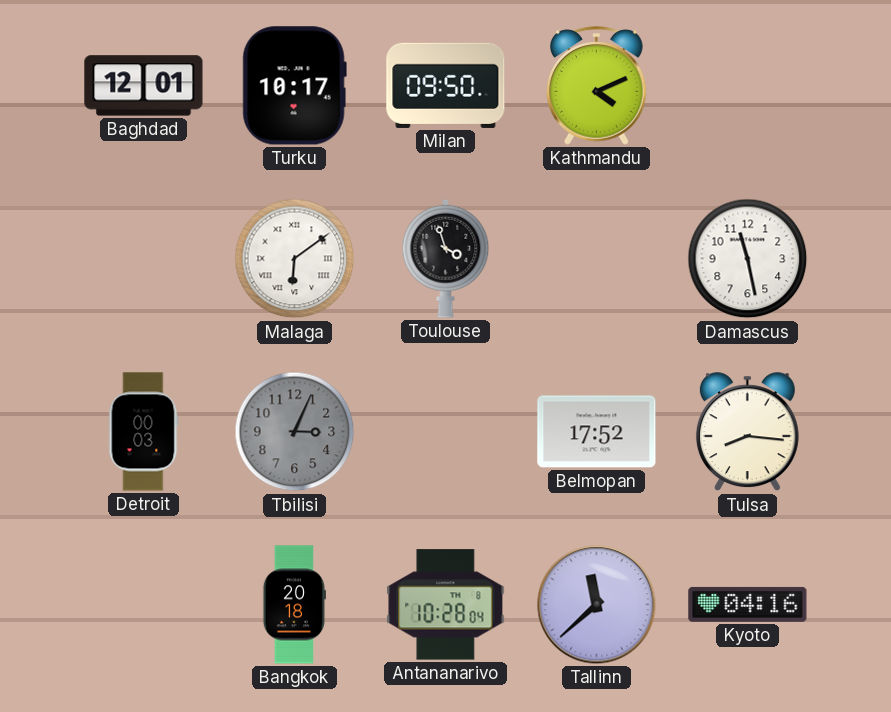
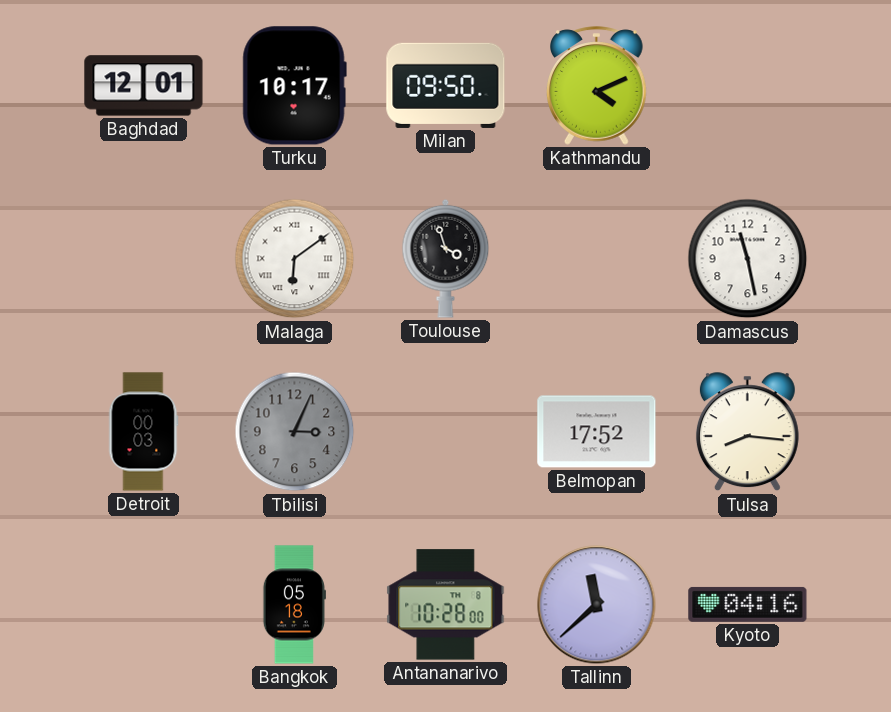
Bangkok: 20:18 -> 05:18
Antananarivo: 10:28:04 -> 10:28:00
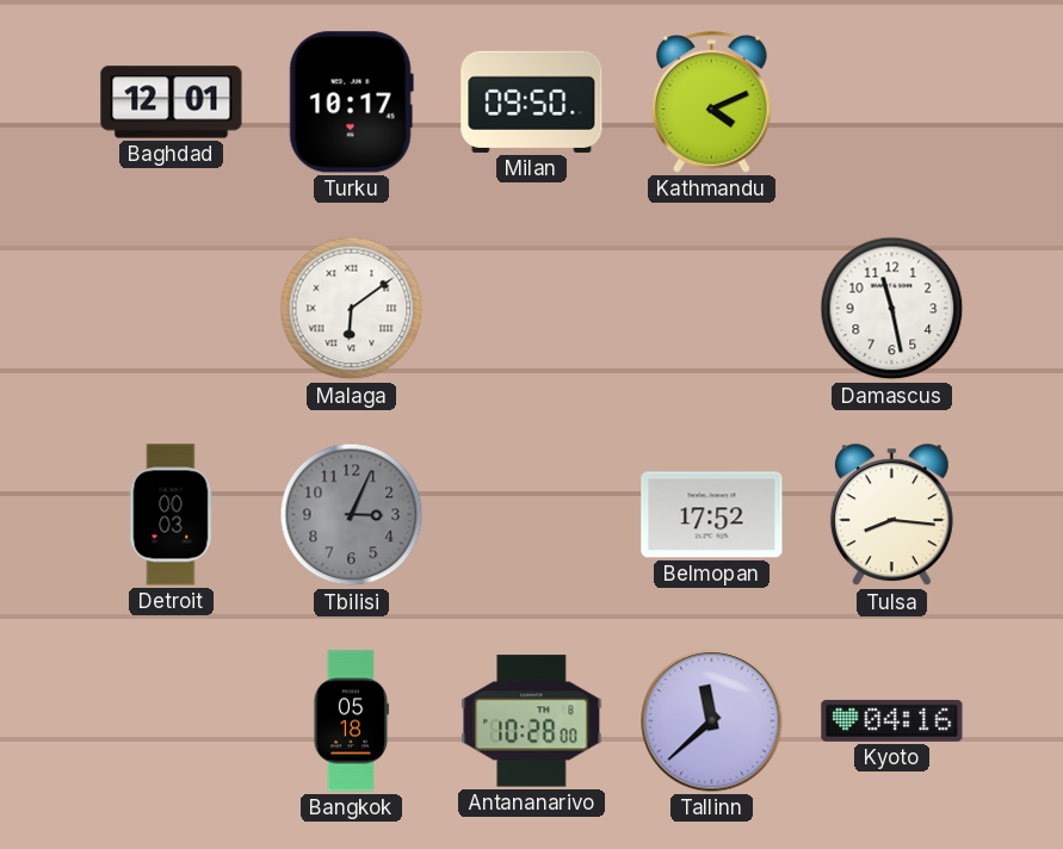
Toulouse: 3:57 -> none
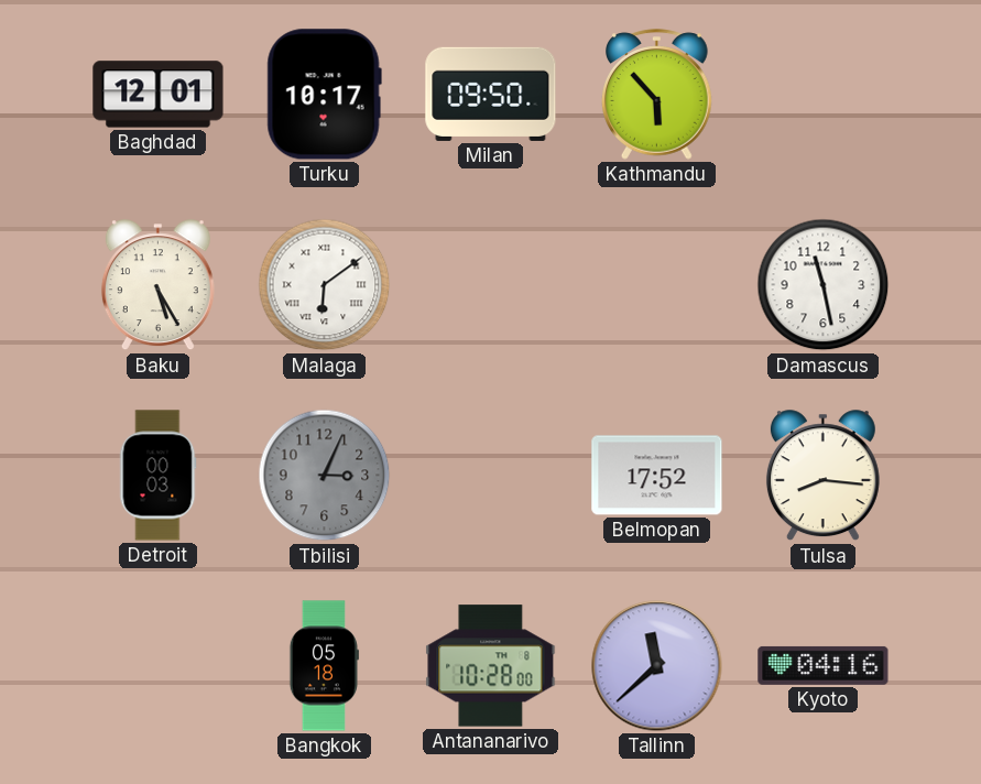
Kathmandu: 4:11 -> 5:53
Baku: none -> 5:25
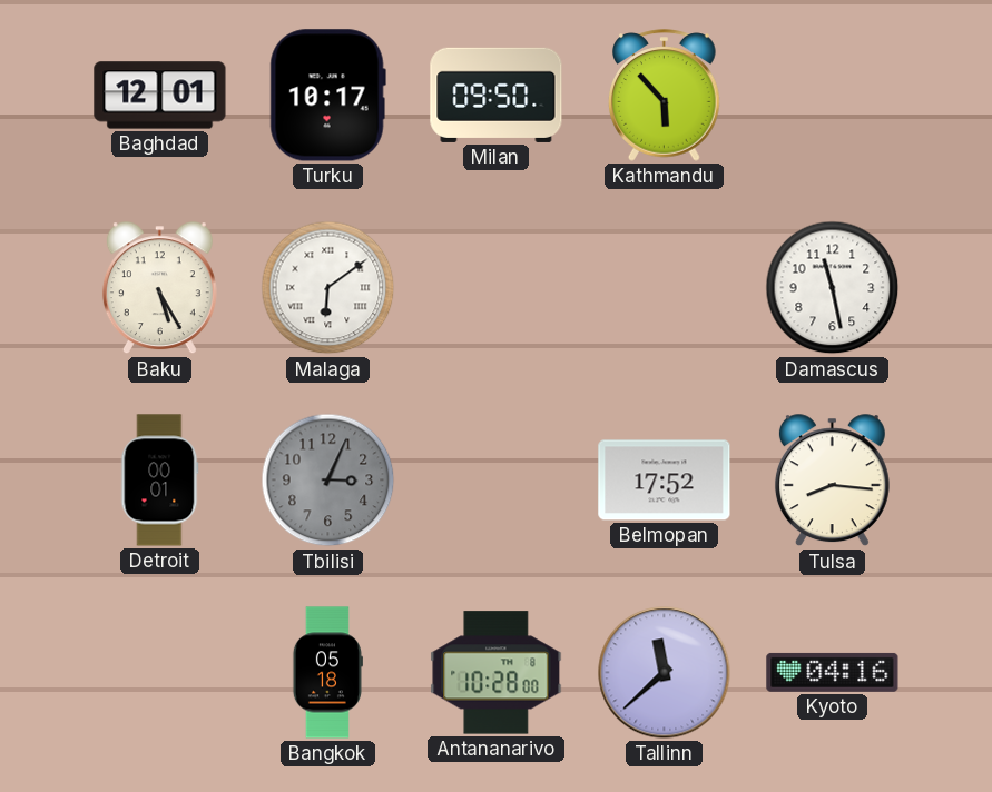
Detroit: 00:03 -> 00:01
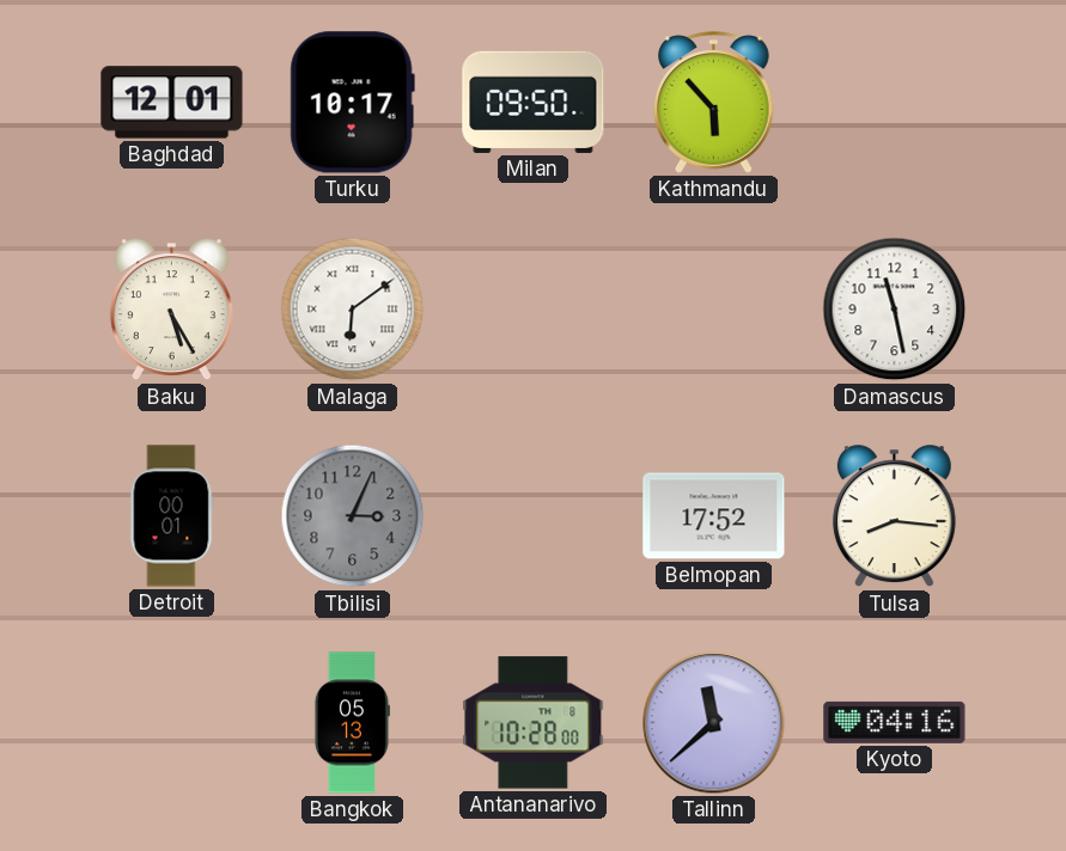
Bangkok: 05:18 -> 05:13
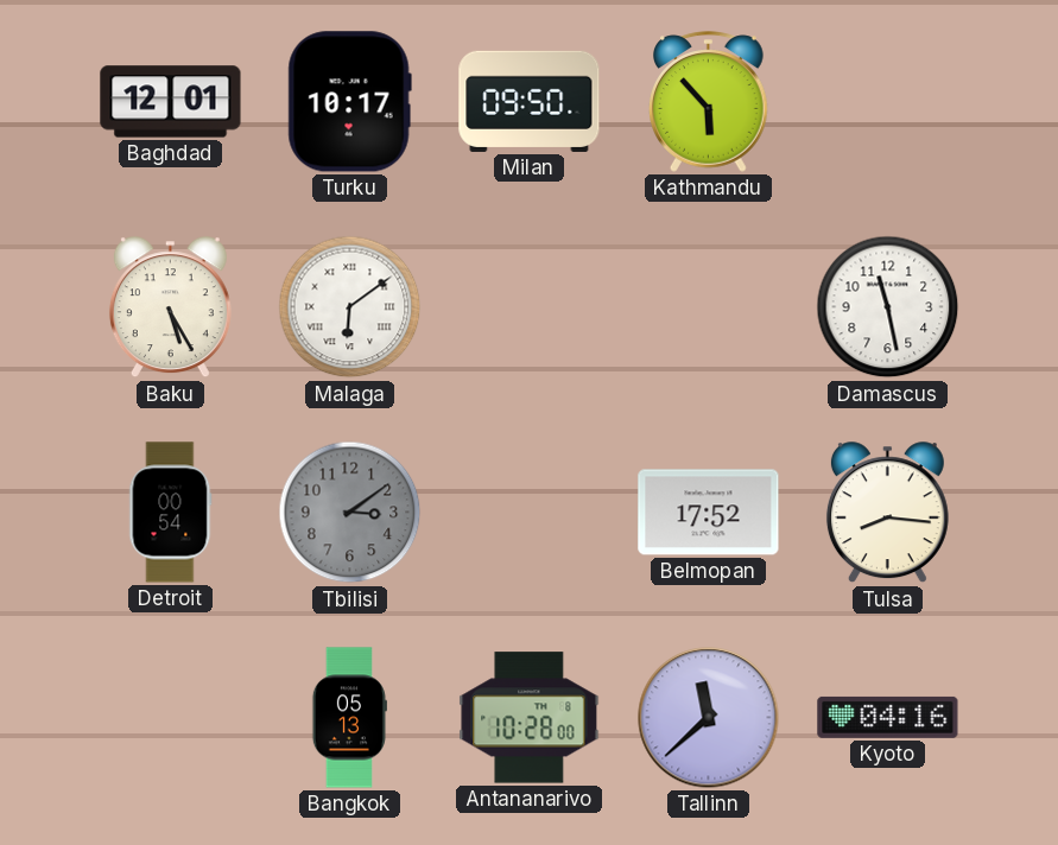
Detroit: 00:01 -> 00:54
Tbilisi: 3:04 -> 3:09
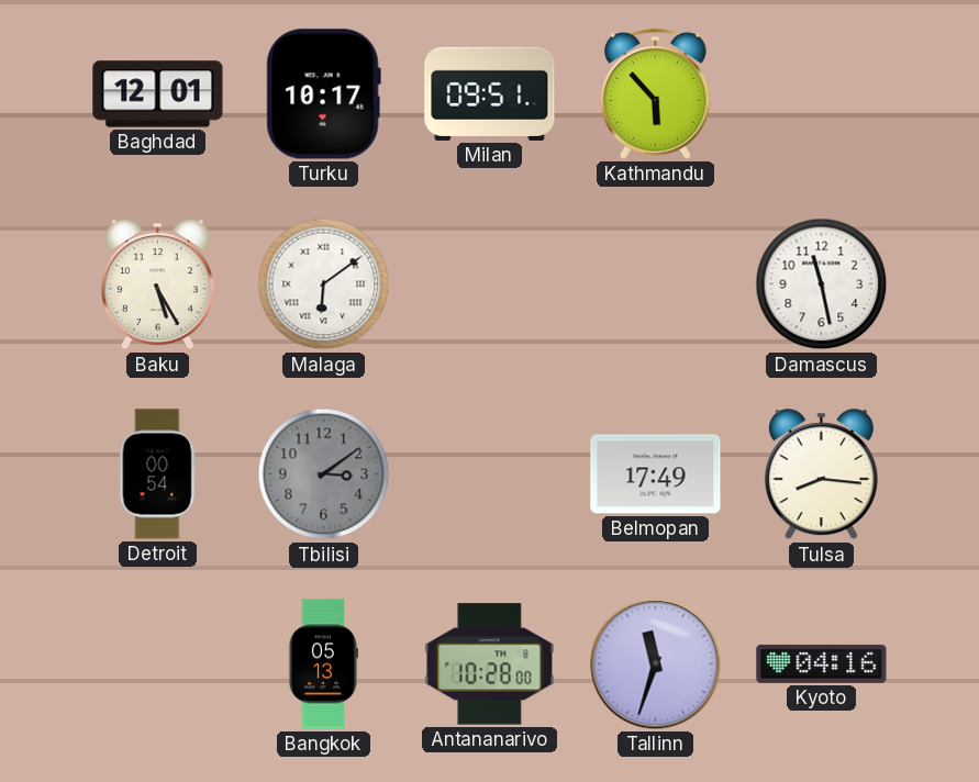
Milan: 09:50 -> 09:51
Belmopan: 17:52 -> 17:49
Tallinn: 11:38 -> 11:33
